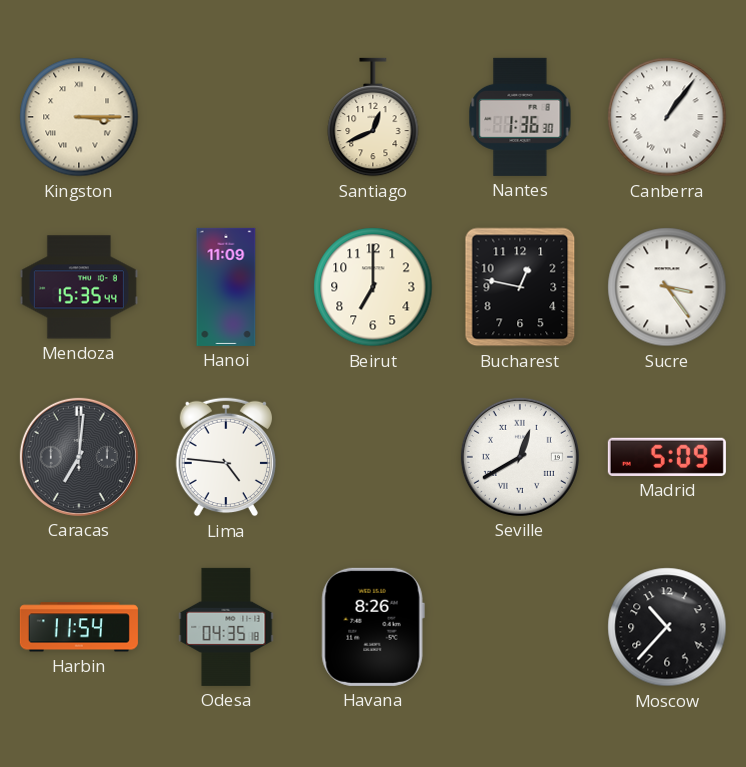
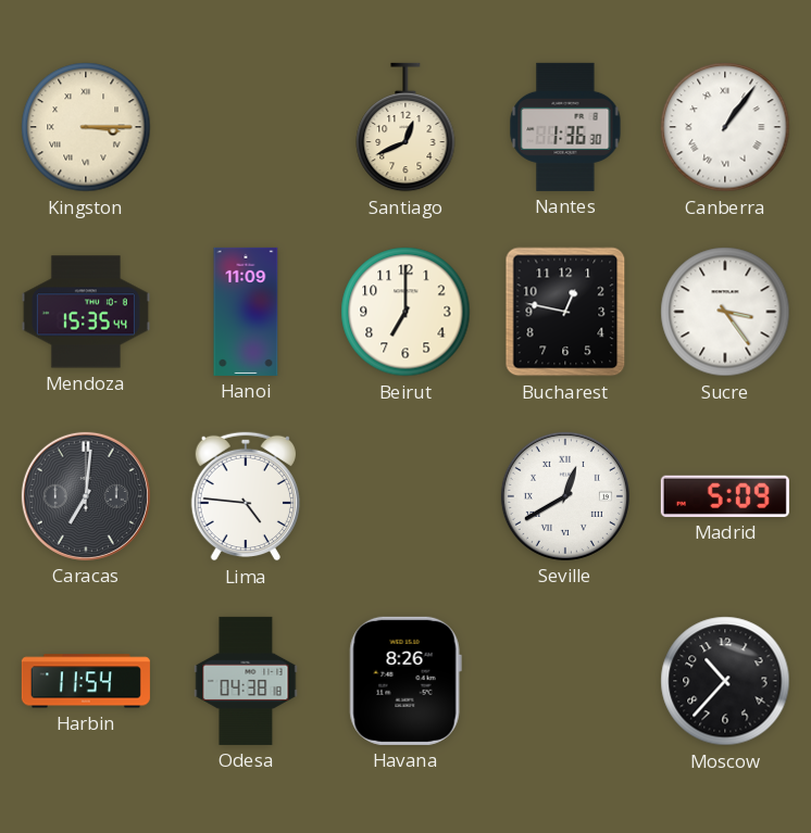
Odesa: 04:35 -> 04:38
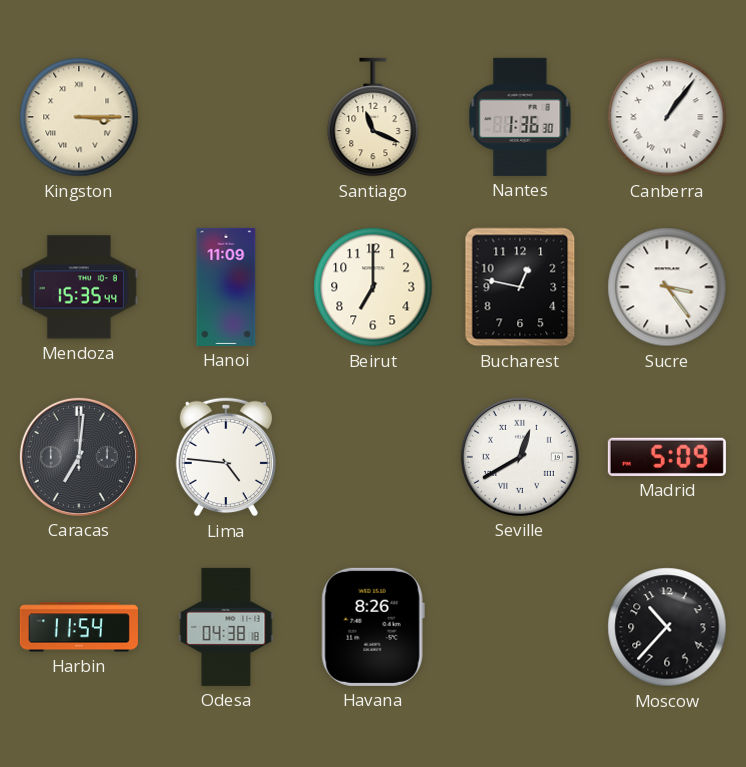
Santiago: 12:41 -> 11:19
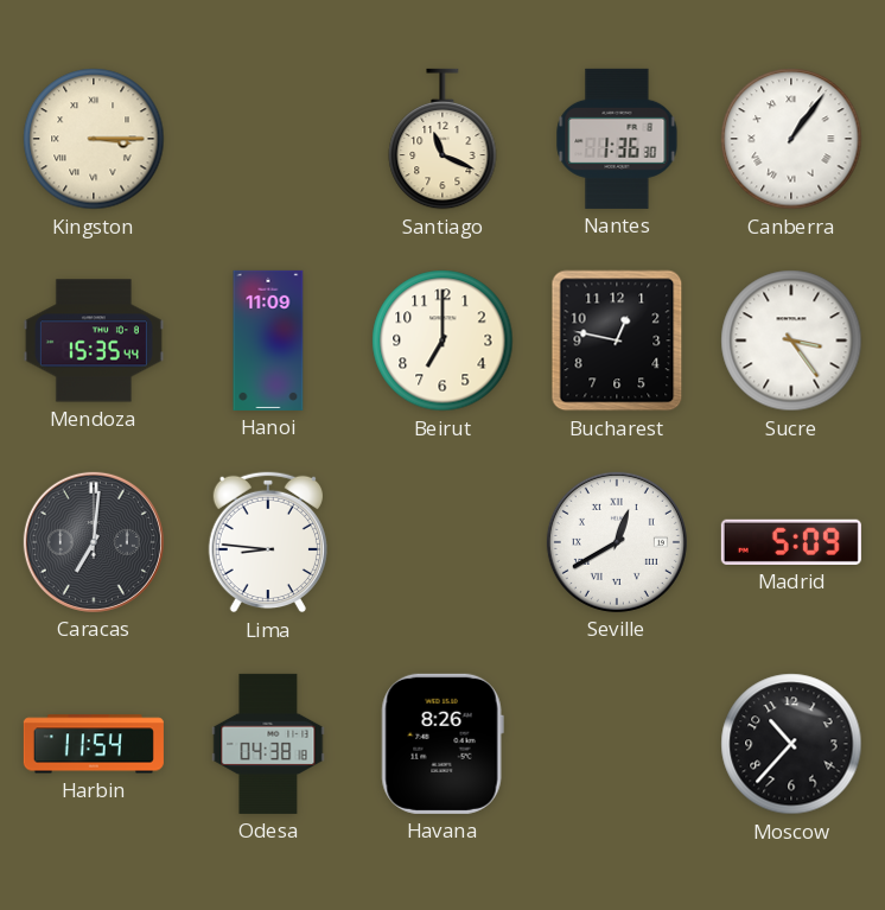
Lima: 4:46 -> 8:46
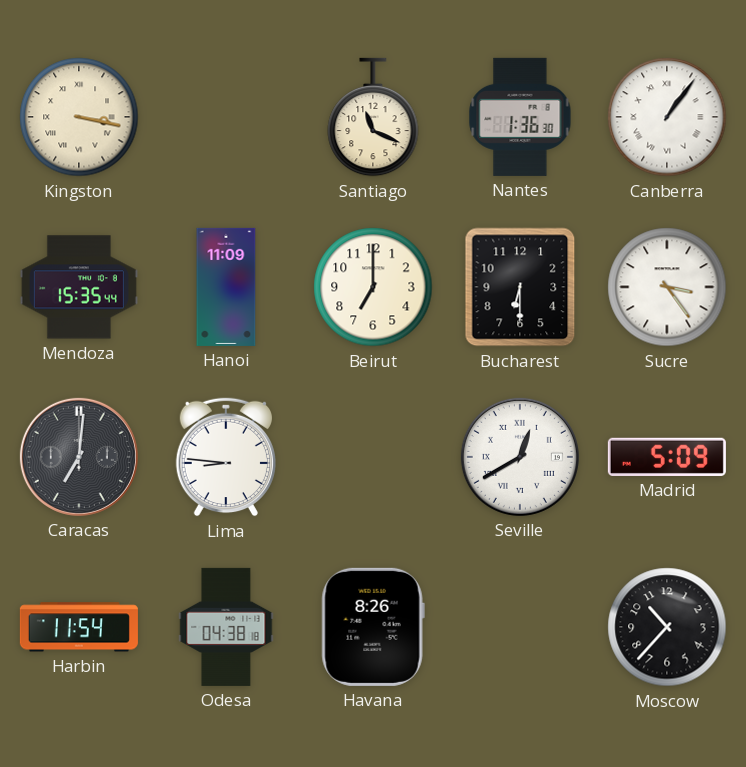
Kingston: 3:15 -> 3:17
Bucharest: 12:47 -> 6:30
